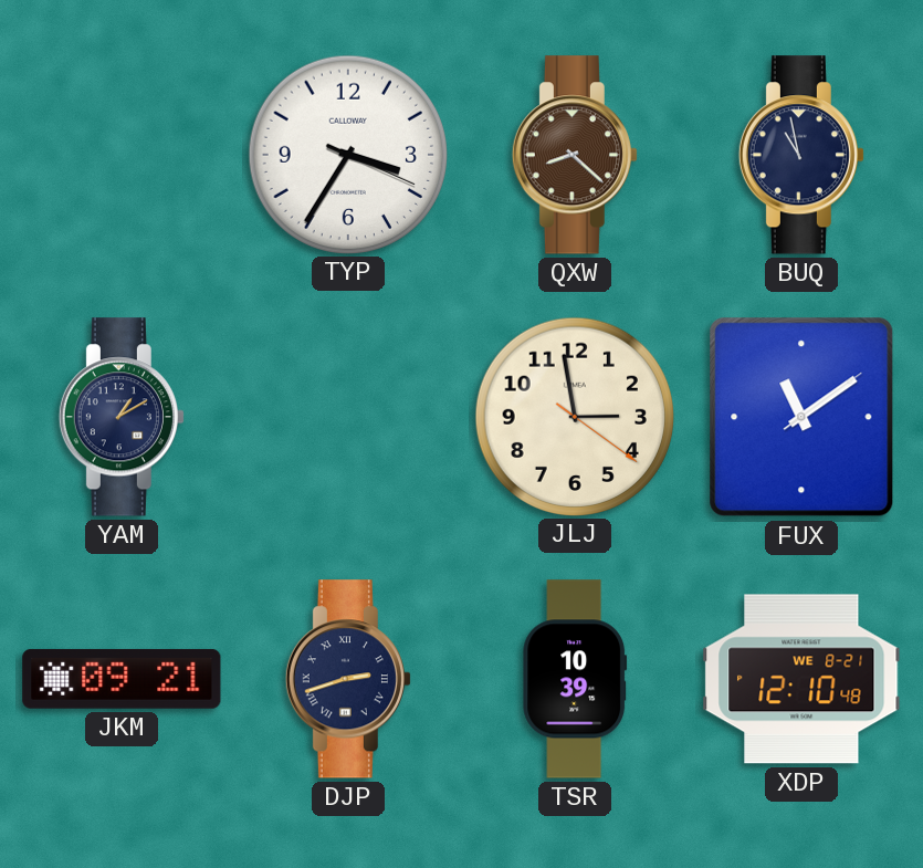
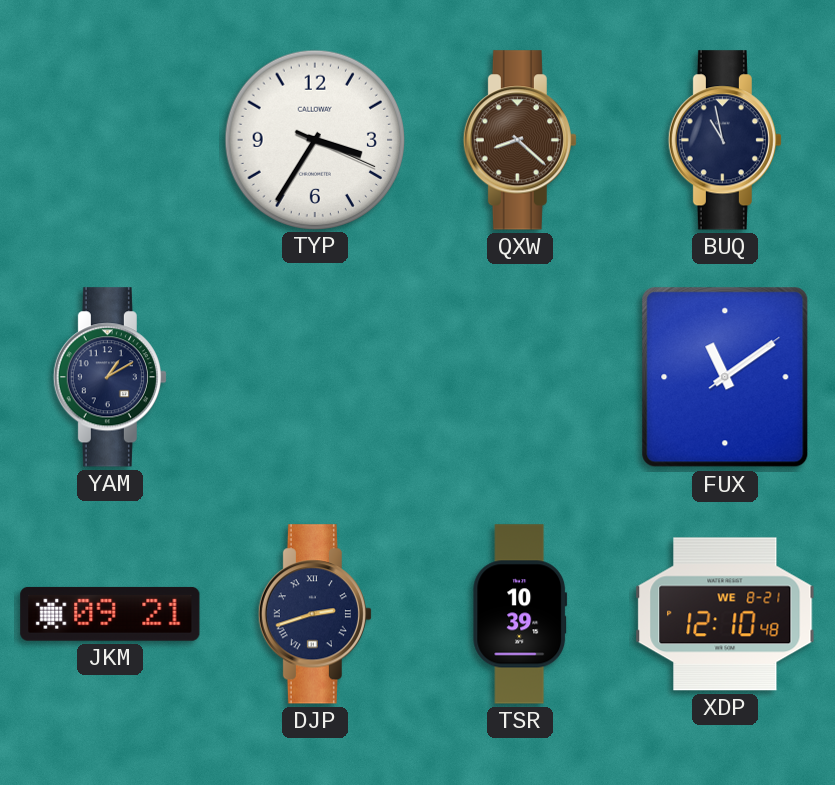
JLJ: 2:58 -> none
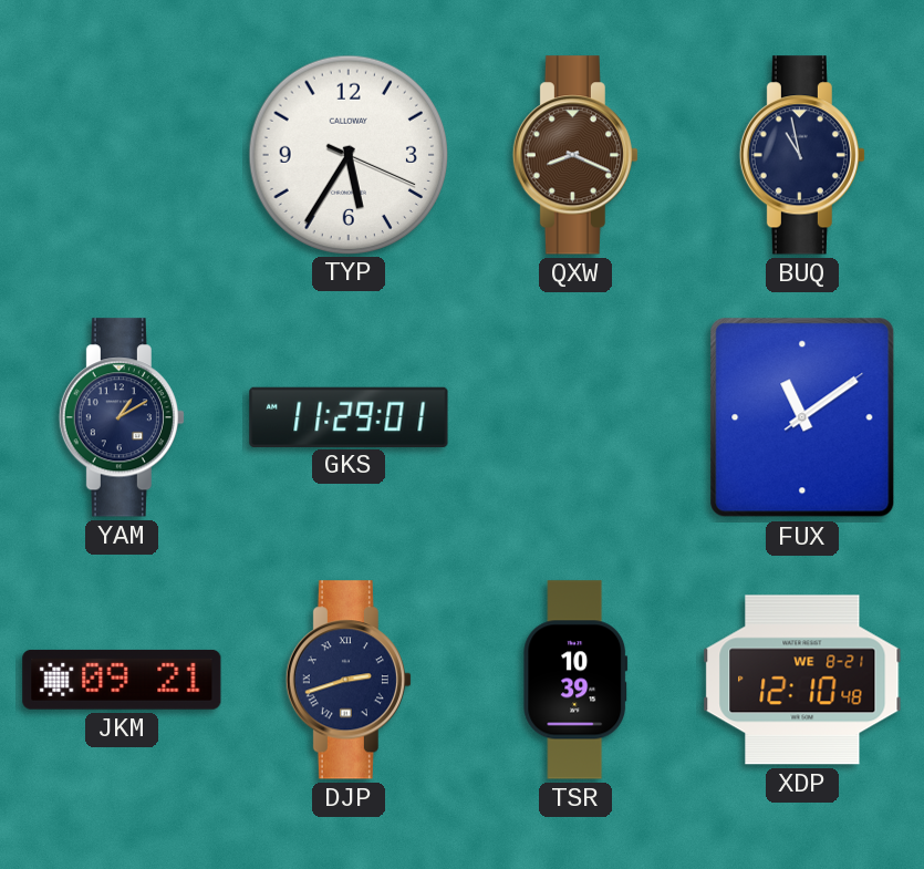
TYP: 3:35 -> 5:35
QXW: 8:22 -> 8:19
GKS: none -> 11:29
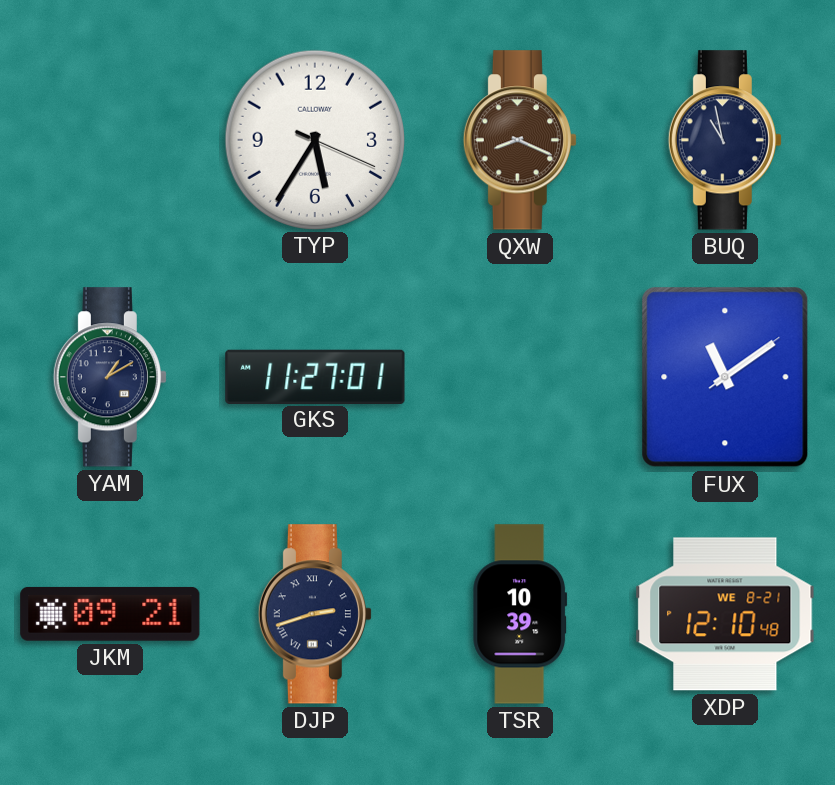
GKS: 11:29 -> 11:27
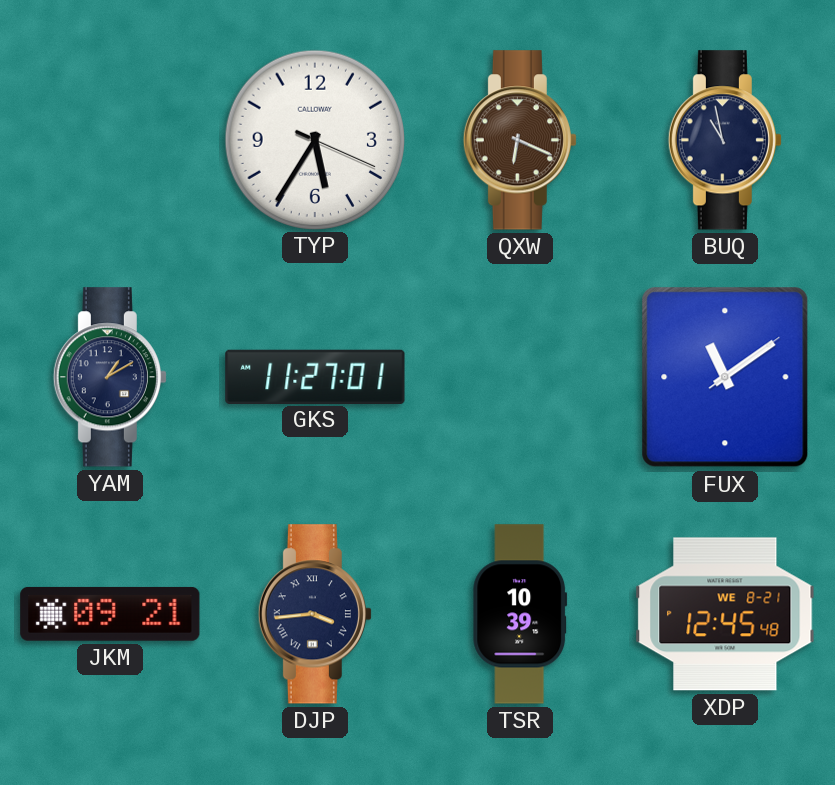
QXW: 8:19 -> 6:19
DJP: 2:42 -> 3:44
XDP: 12:10 -> 12:45
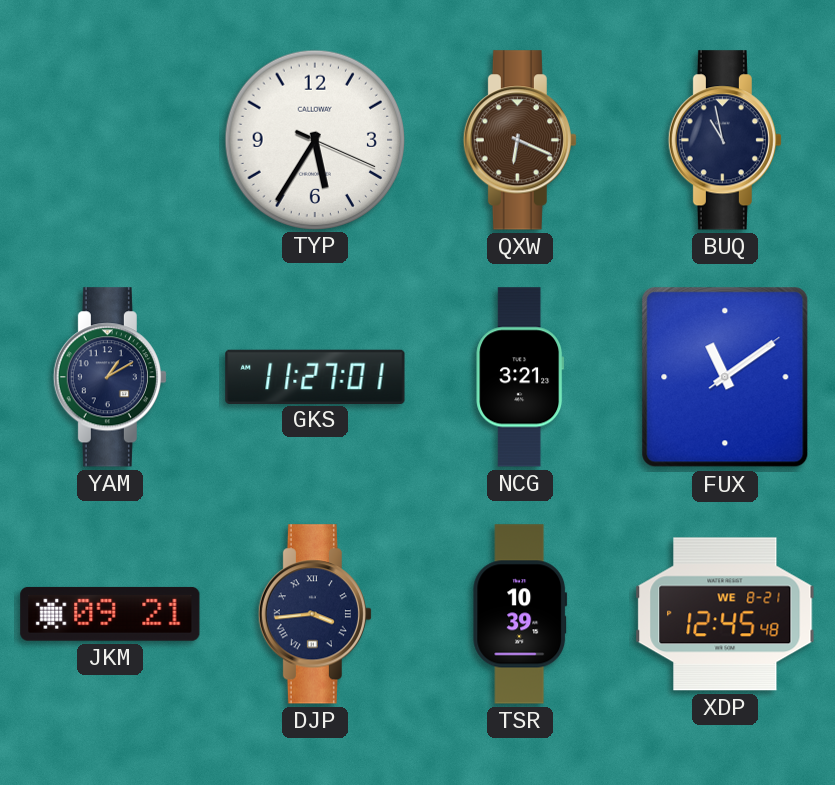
NCG: none -> 3:21
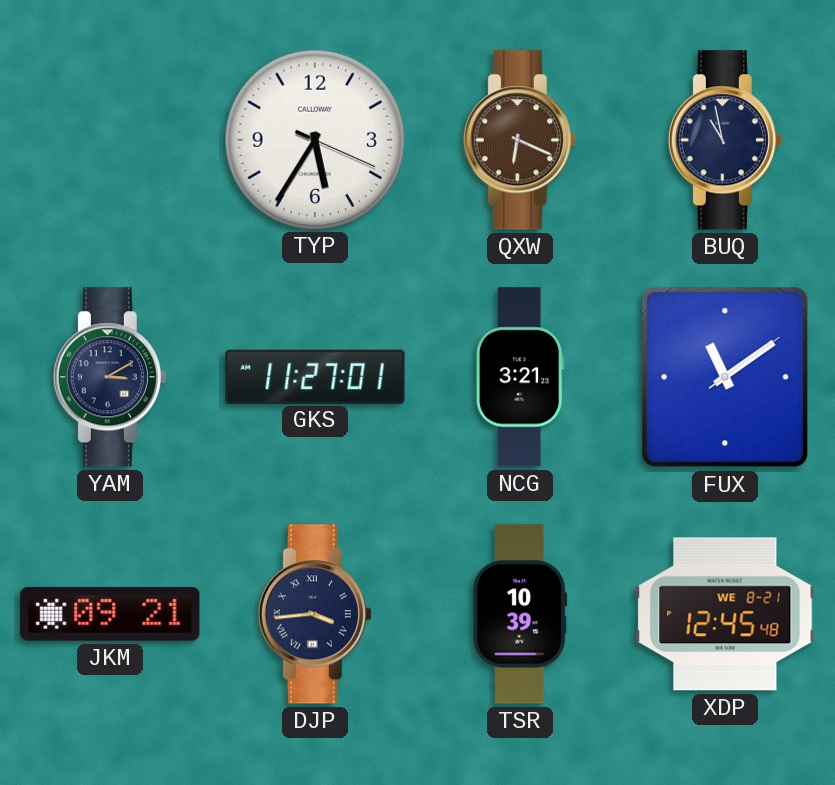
YAM: 1:10 -> 3:10
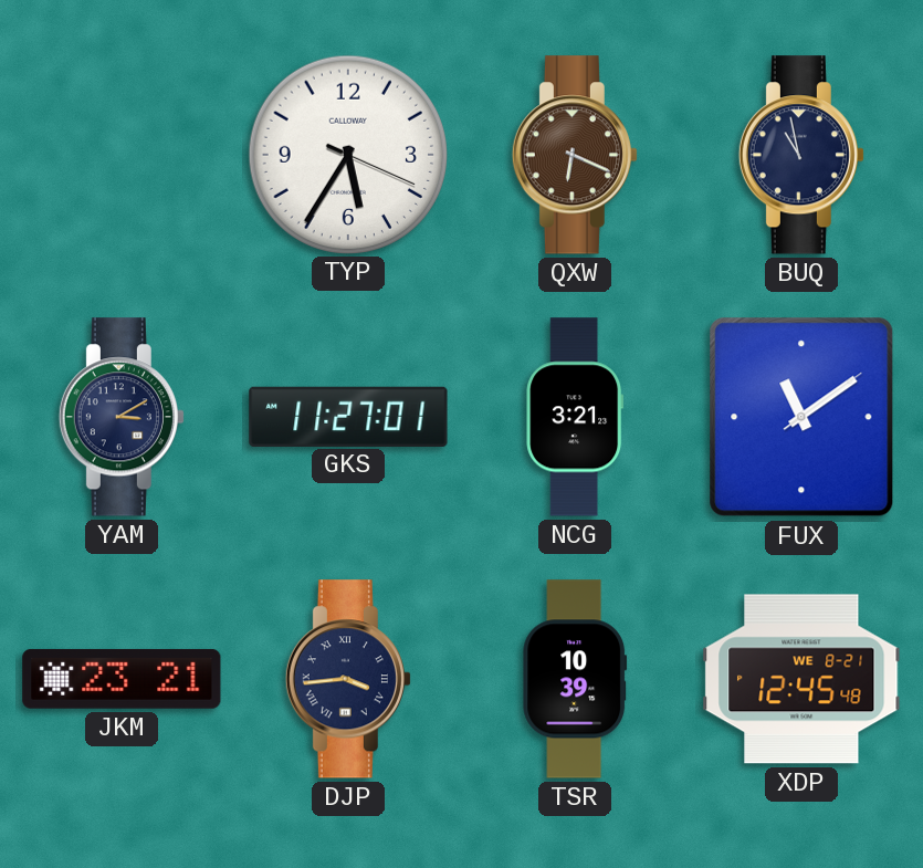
JKM: 09:21 -> 23:21
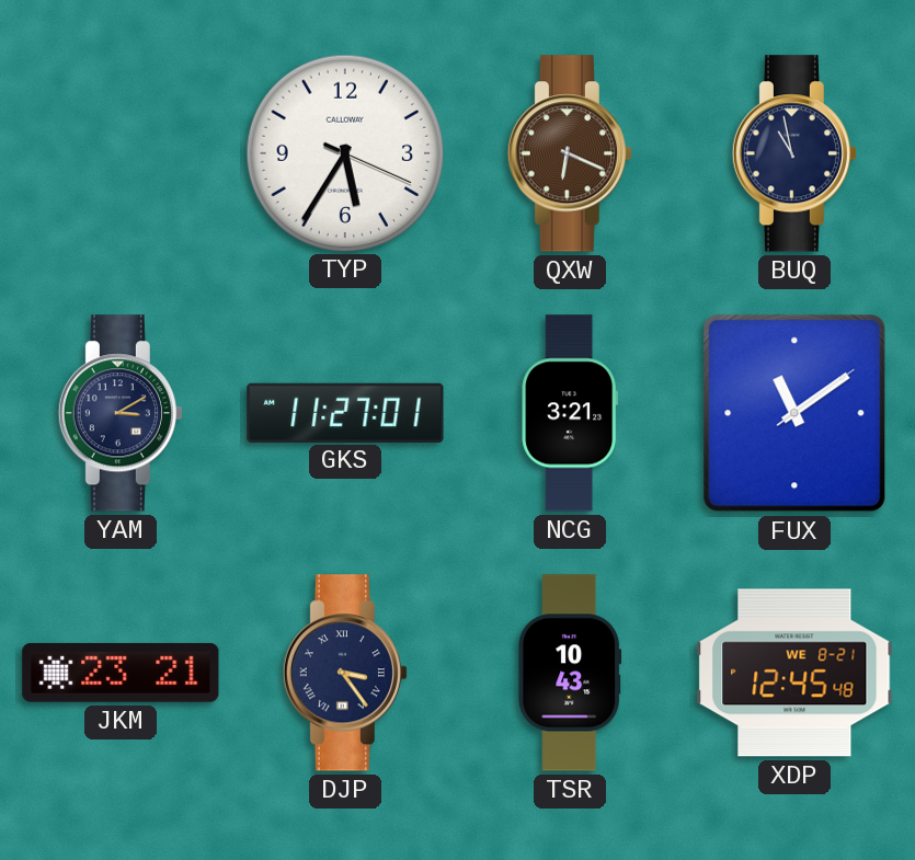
DJP: 3:44 -> 3:24
TSR: 10:39 -> 10:43
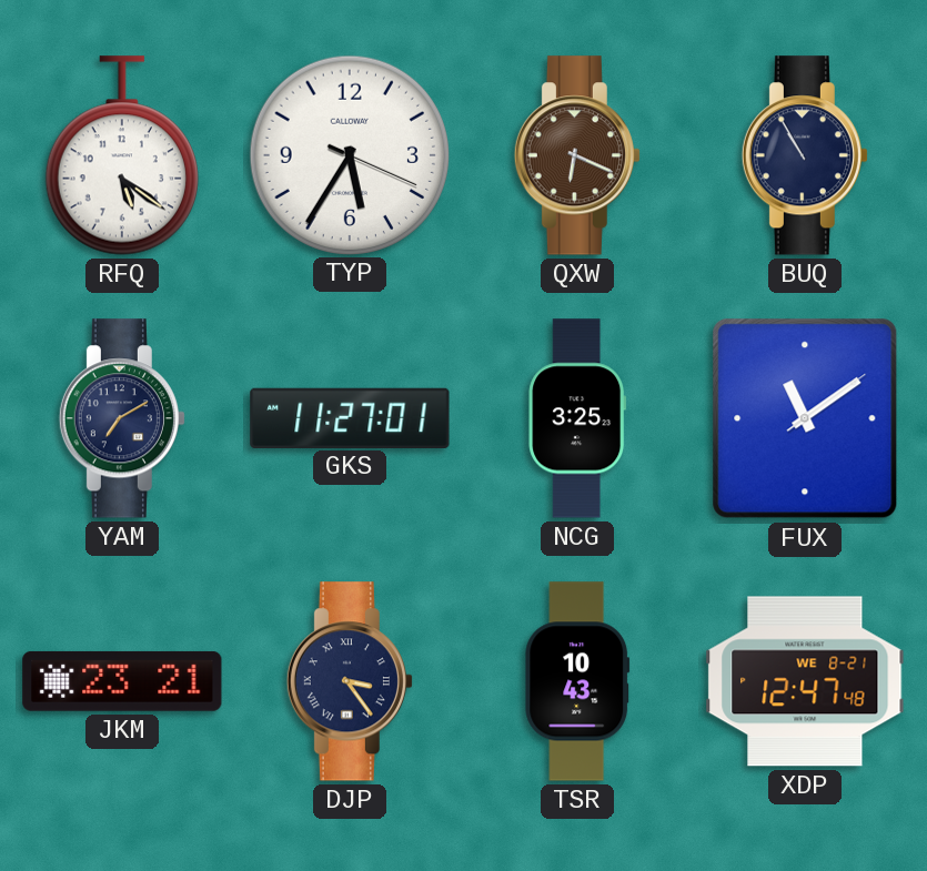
RFQ: none -> 5:21
BUQ: 10:58 -> 10:55
YAM: 3:10 -> 7:10
NCG: 3:21 -> 3:25
XDP: 12:45 -> 12:47
